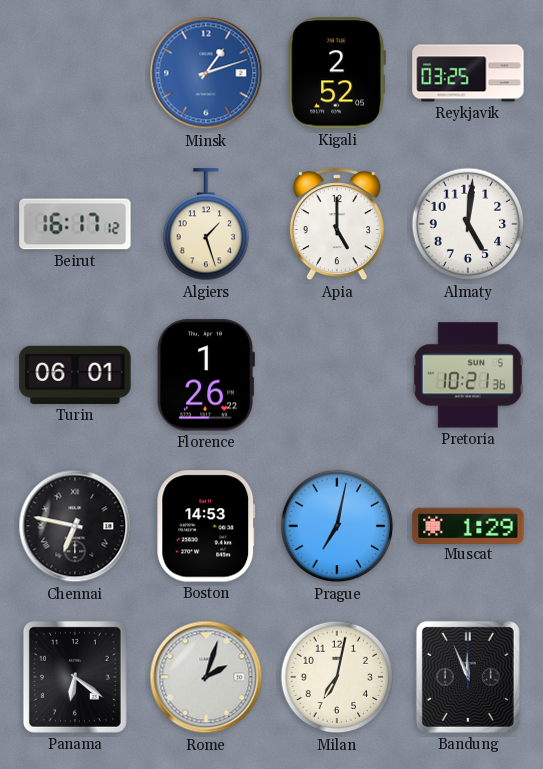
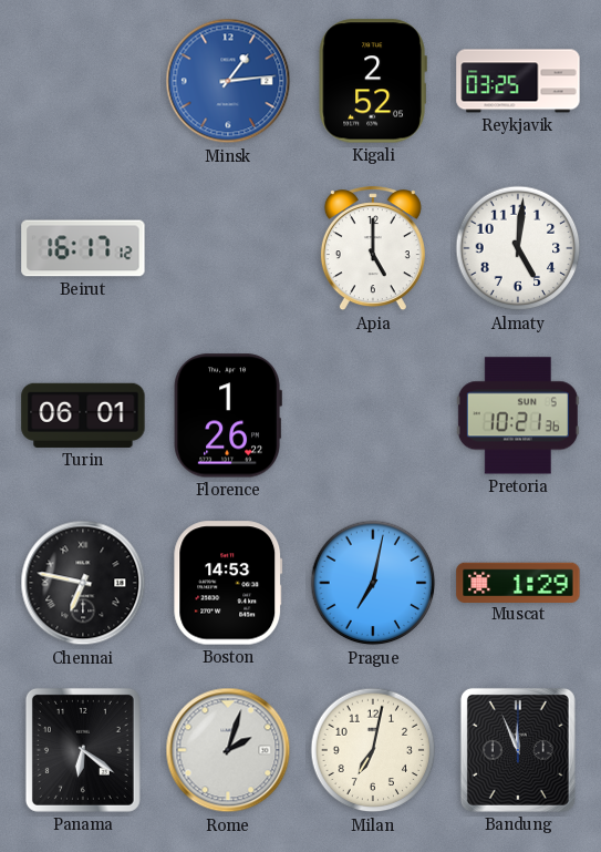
Minsk: 1:12 -> 1:14
Algiers: 1:27 -> none
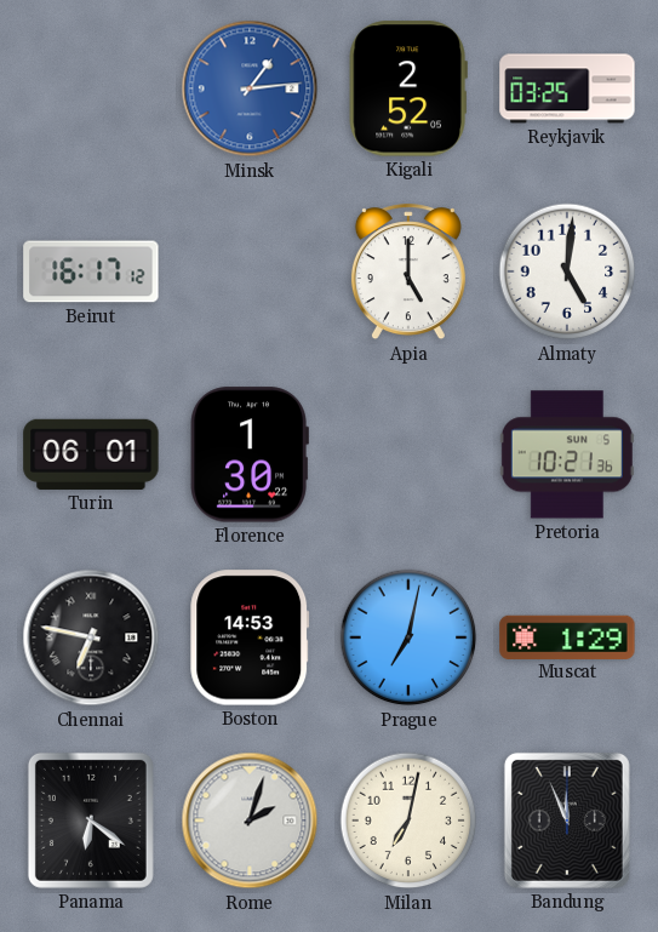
Florence: 1:26 -> 1:30
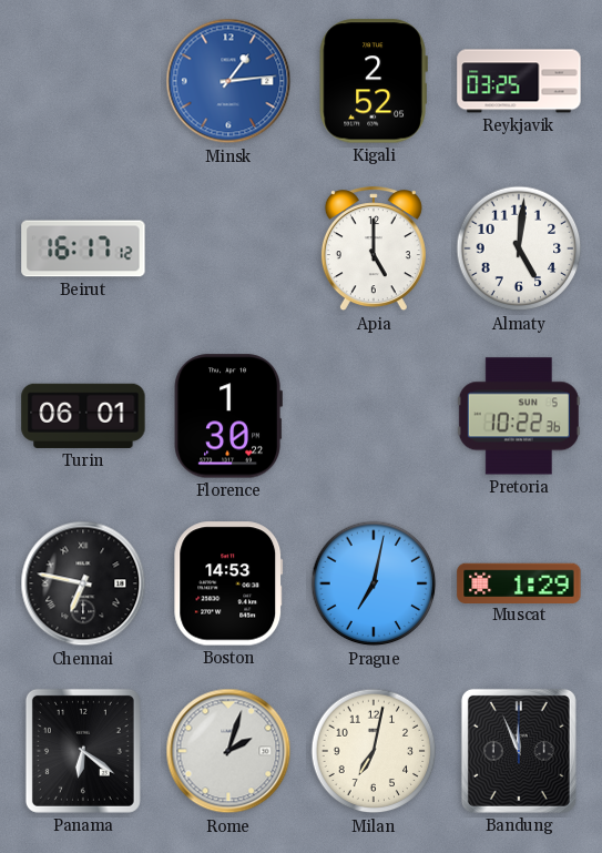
Pretoria: 10:21 -> 10:22
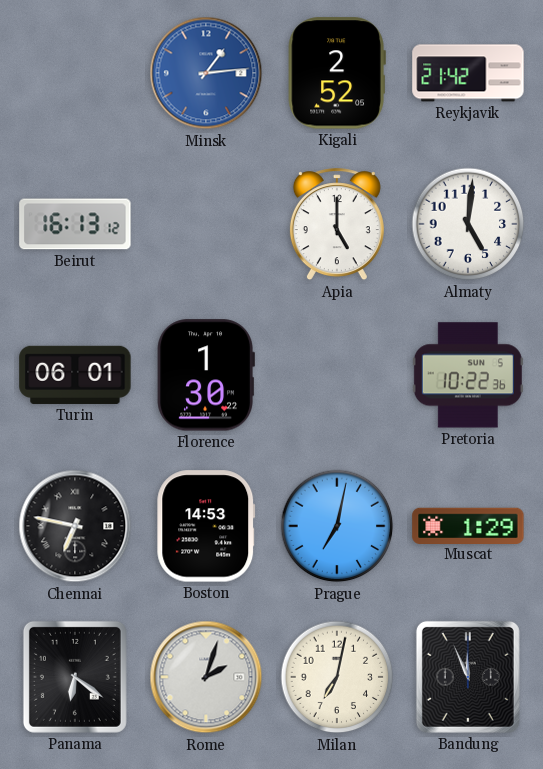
Reykjavik: 03:25 -> 21:42
Beirut: 16:17 -> 16:13
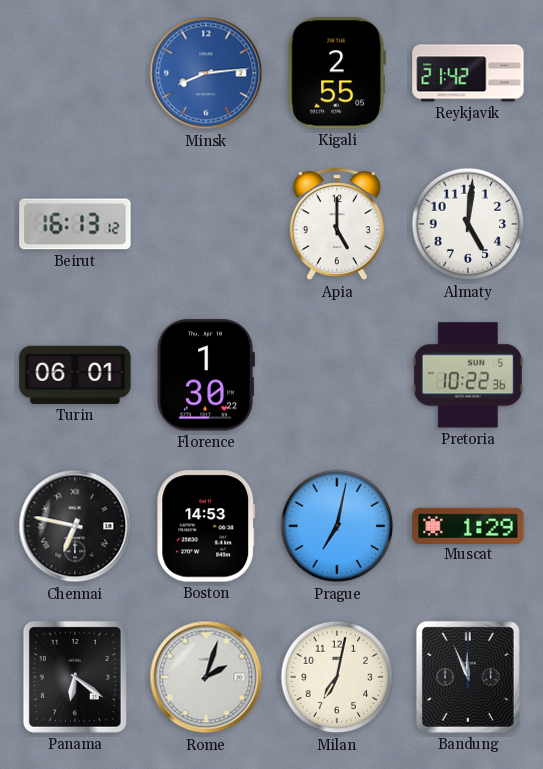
Minsk: 1:14 -> 8:14
Kigali: 2:52 -> 2:55
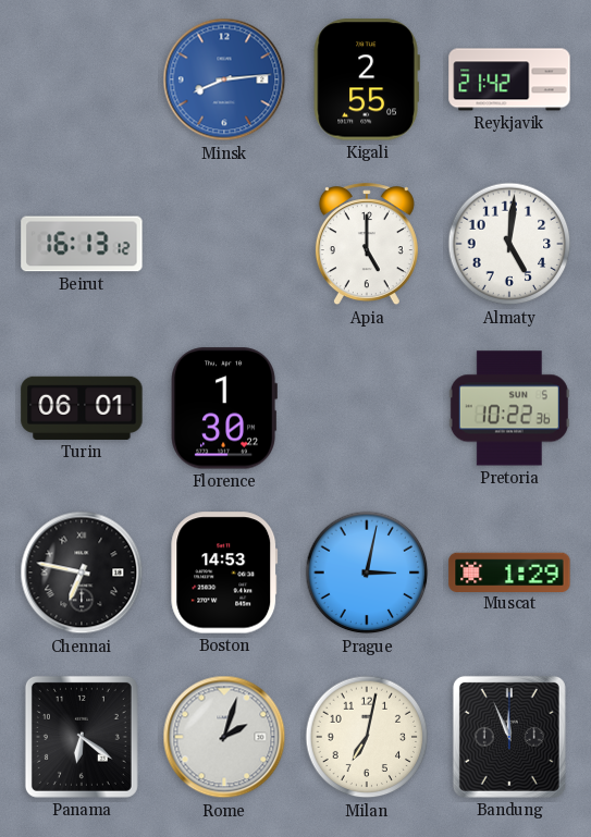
Prague: 7:02 -> 3:02
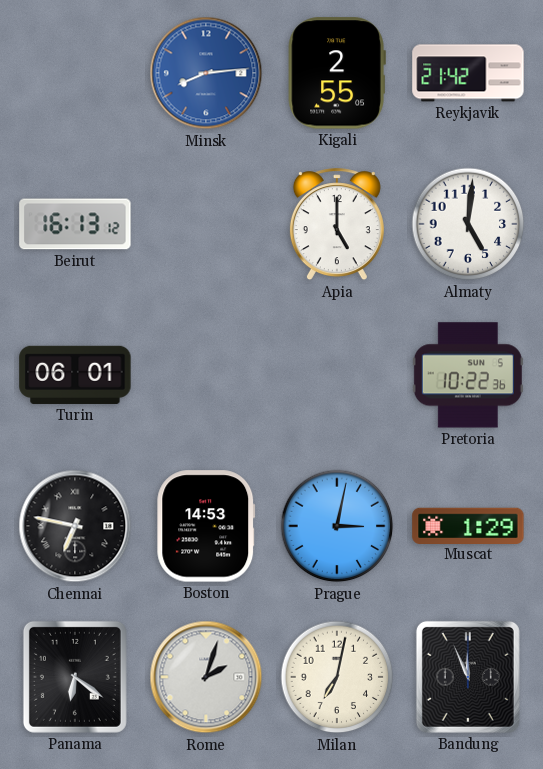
Florence: 1:30 -> none
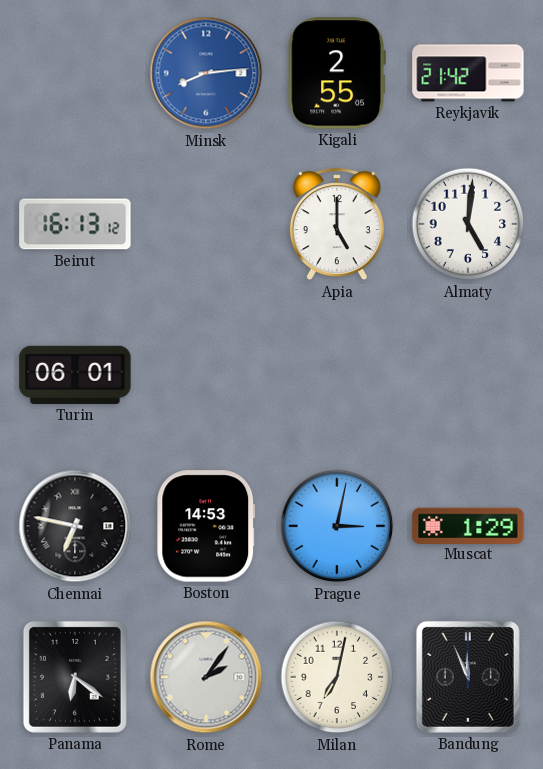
Pretoria: 10:22 -> none
Rome: 2:03 -> 2:06
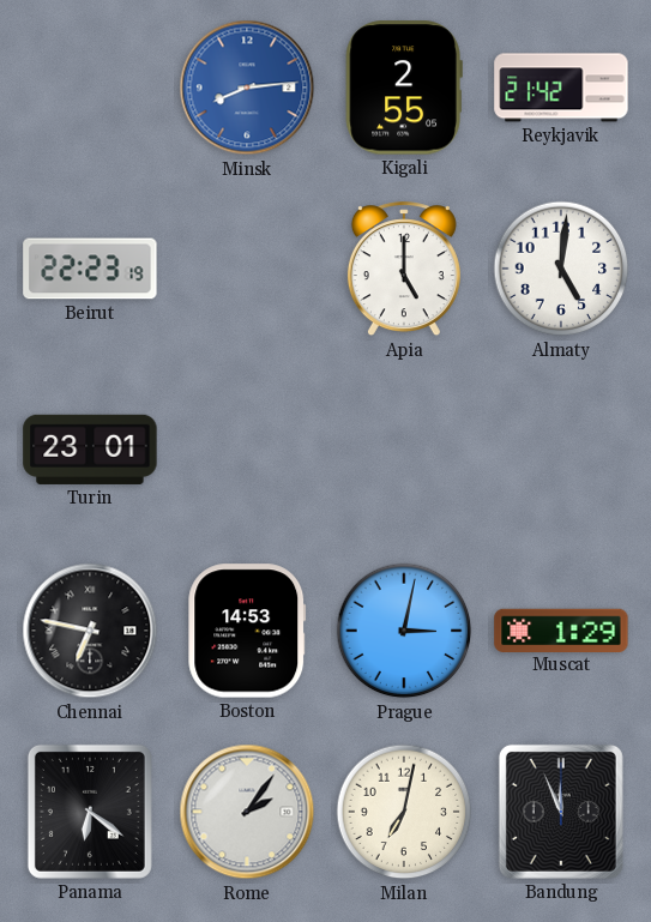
Beirut: 16:13 -> 22:23
Turin: 06:01 -> 23:01
